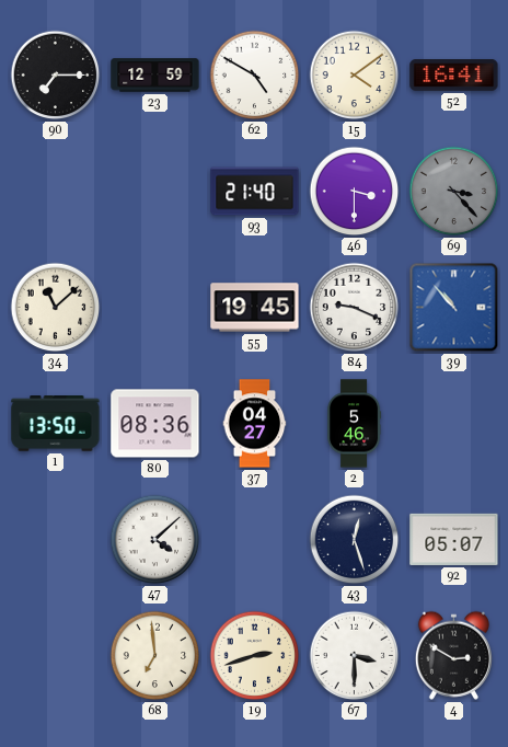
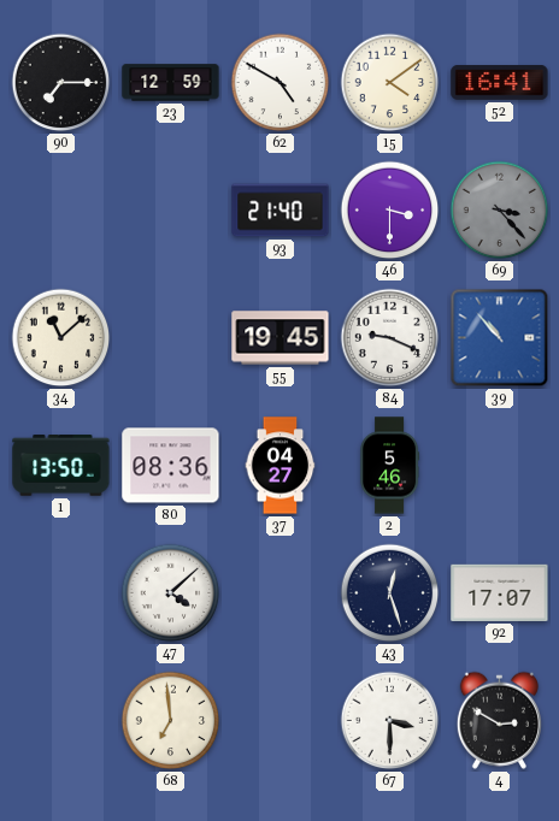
92: 05:07 -> 17:07
19: 2:42 -> none
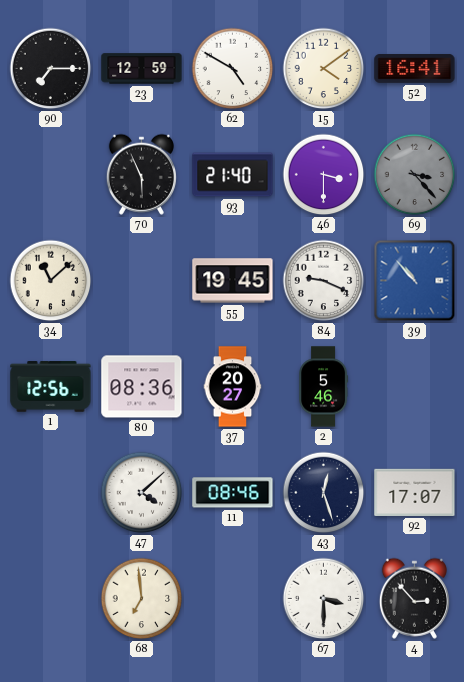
70: none -> 5:56
1: 13:50 -> 12:56
37: 04:27 -> 20:27
11: none -> 08:46
4: 2:50 -> 2:53
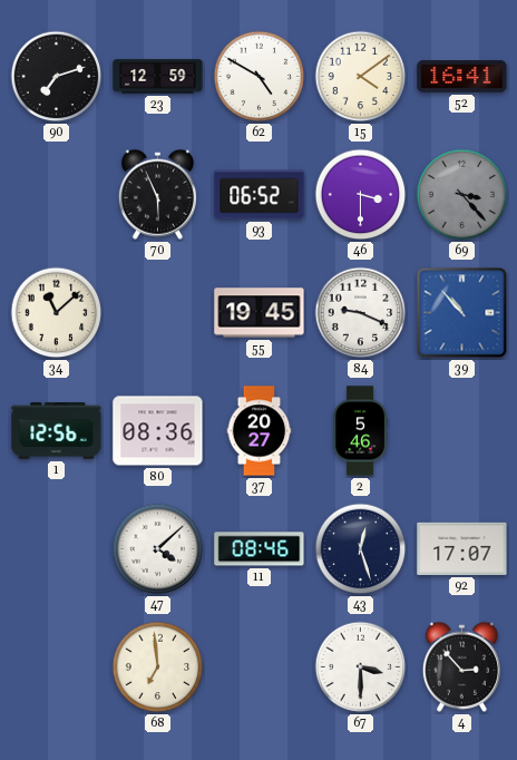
90: 7:15 -> 7:12
93: 21:40 -> 06:52
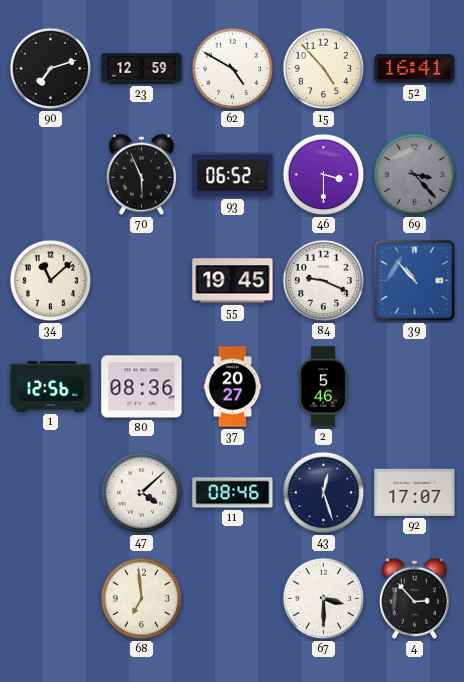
15: 4:09 -> 4:53
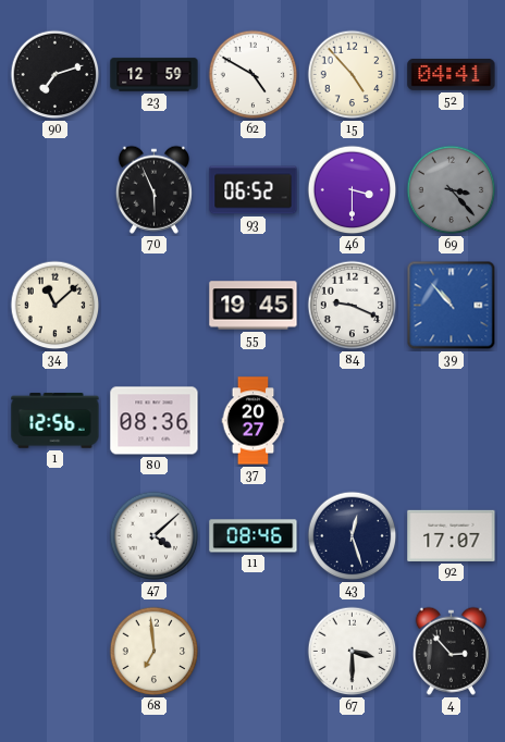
52: 16:41 -> 04:41
2: 5:46 -> none
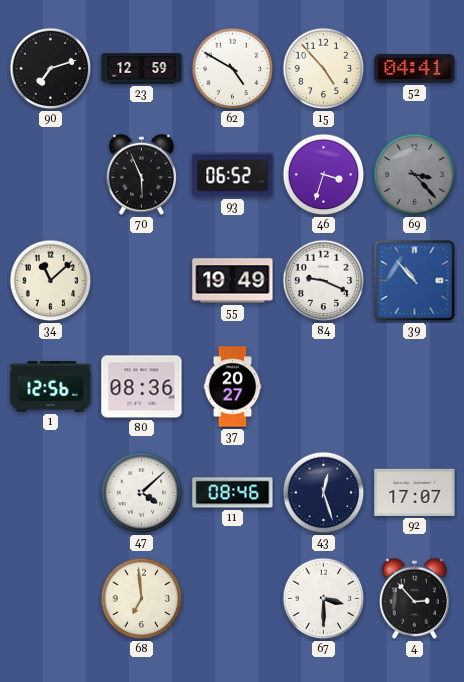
46: 3:30 -> 3:33
55: 19:45 -> 19:49
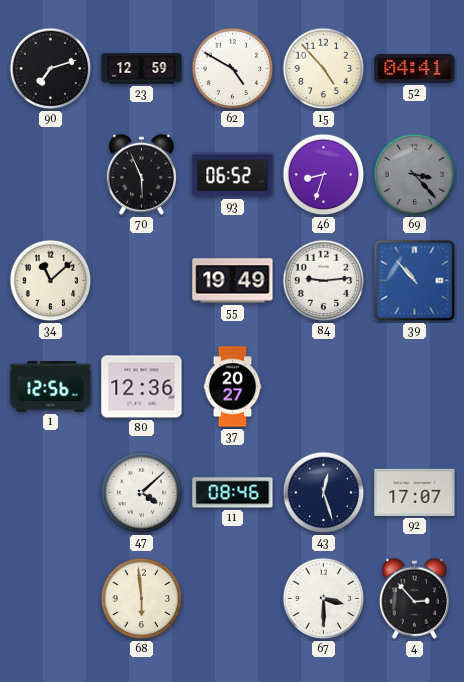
46: 3:33 -> 8:33
84: 9:19 -> 9:14
80: 08:36 -> 12:36
68: 6:59 -> 5:59
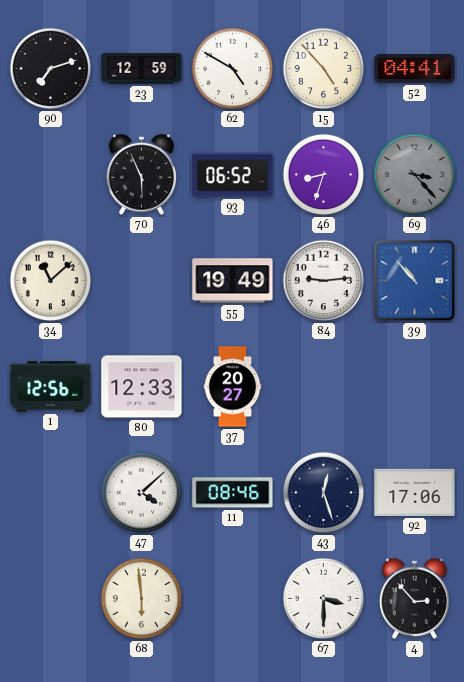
80: 12:36 -> 12:33
92: 17:07 -> 17:06
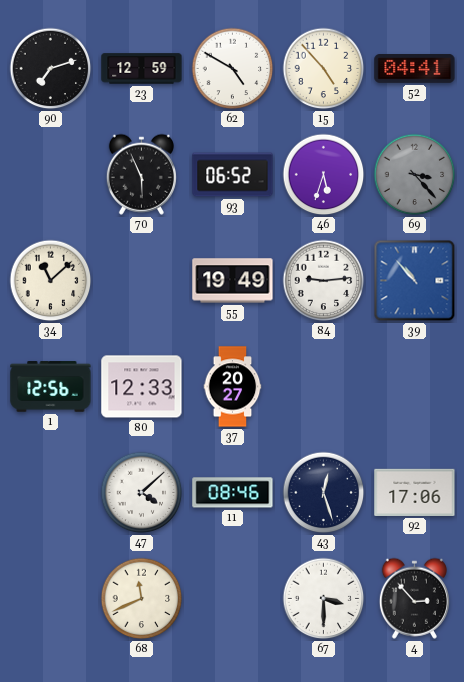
46: 8:33 -> 5:33
68: 5:59 -> 11:41
